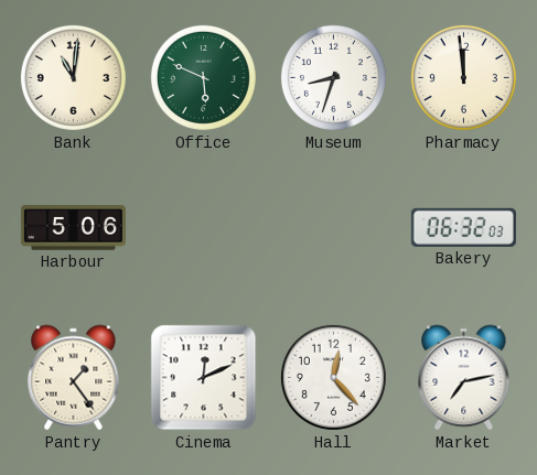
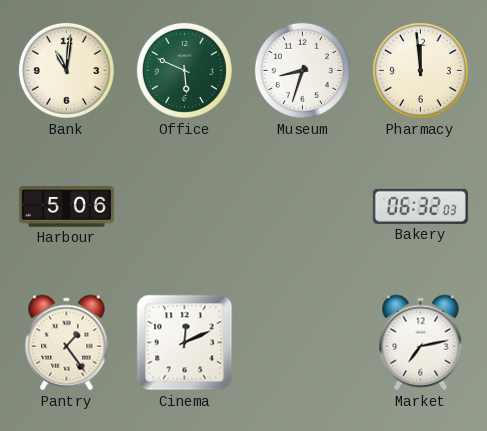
Hall: 12:23 -> none
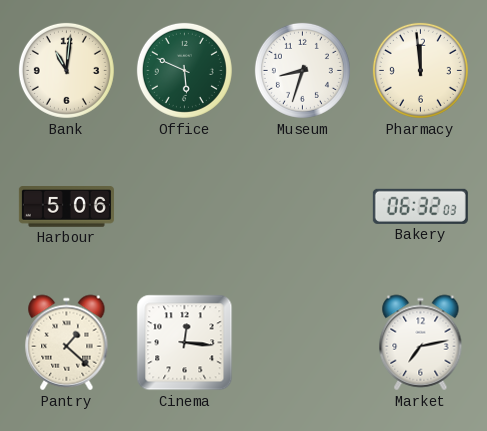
Pantry: 1:24 -> 1:22
Cinema: 12:11 -> 12:16
